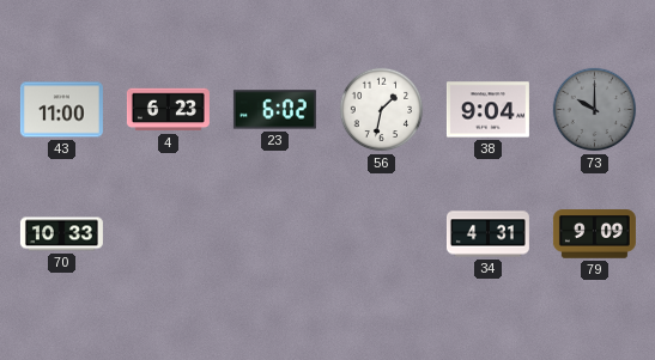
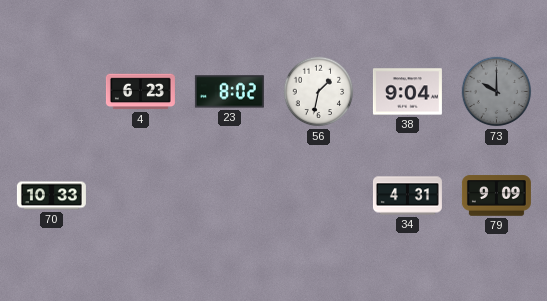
43: 11:00 -> none
23: 6:02 -> 8:02
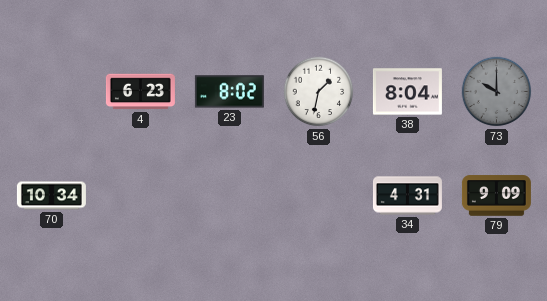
38: 9:04 -> 8:04
70: 10:33 -> 10:34
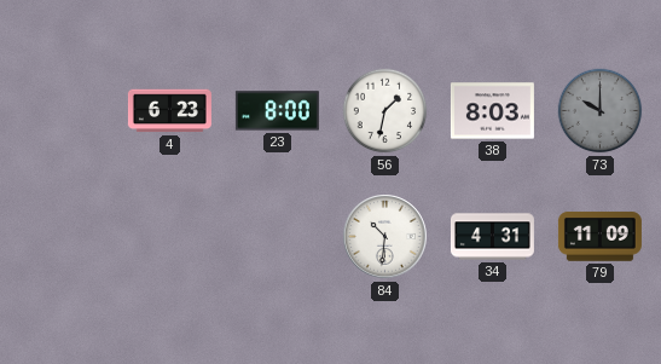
23: 8:02 -> 8:00
38: 8:04 -> 8:03
70: 10:34 -> none
84: none -> 10:31
79: 9:09 -> 11:09
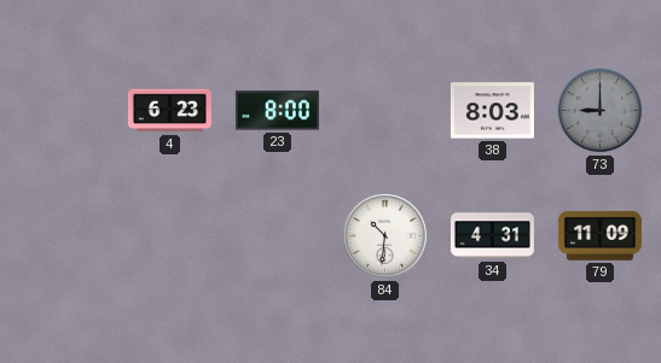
56: 1:32 -> none
73: 10:00 -> 9:00
